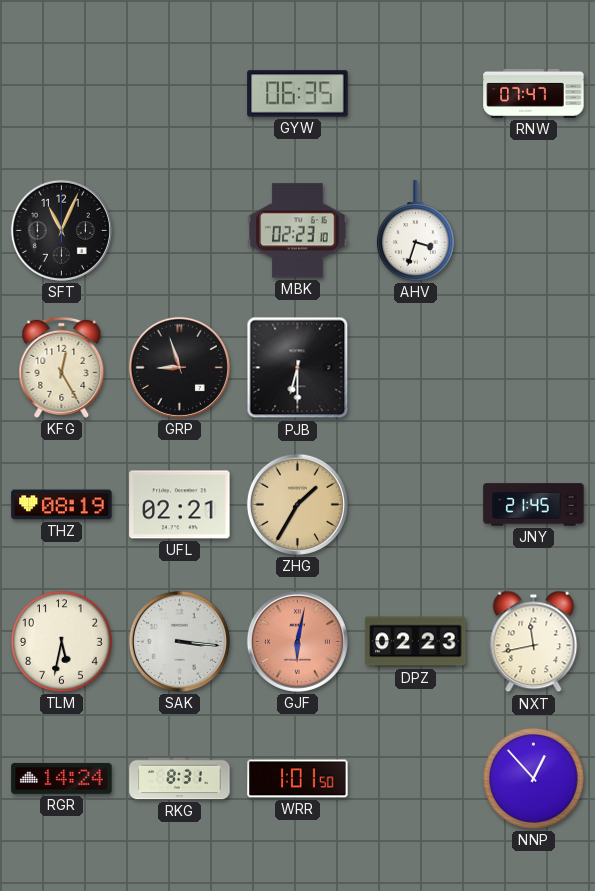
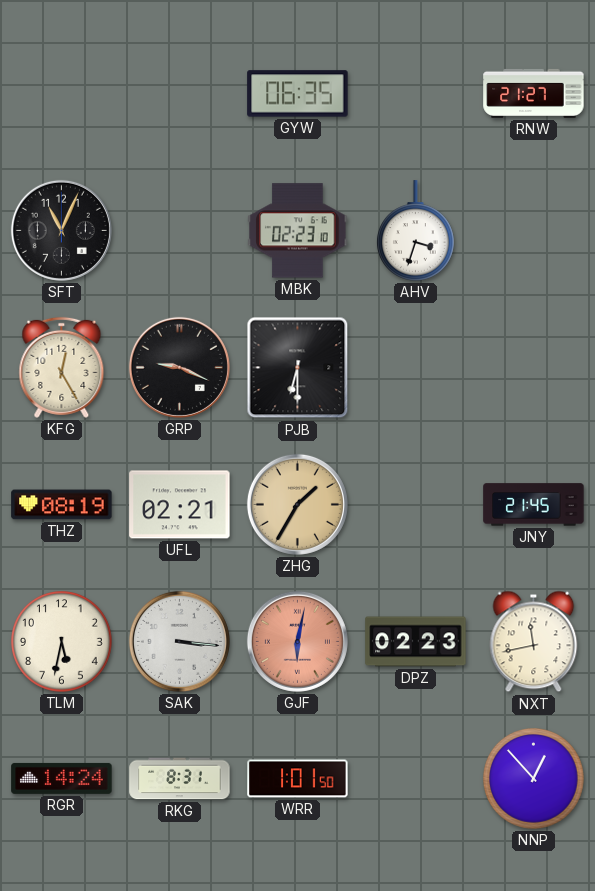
RNW: 07:47 -> 21:27
GRP: 8:57 -> 9:19
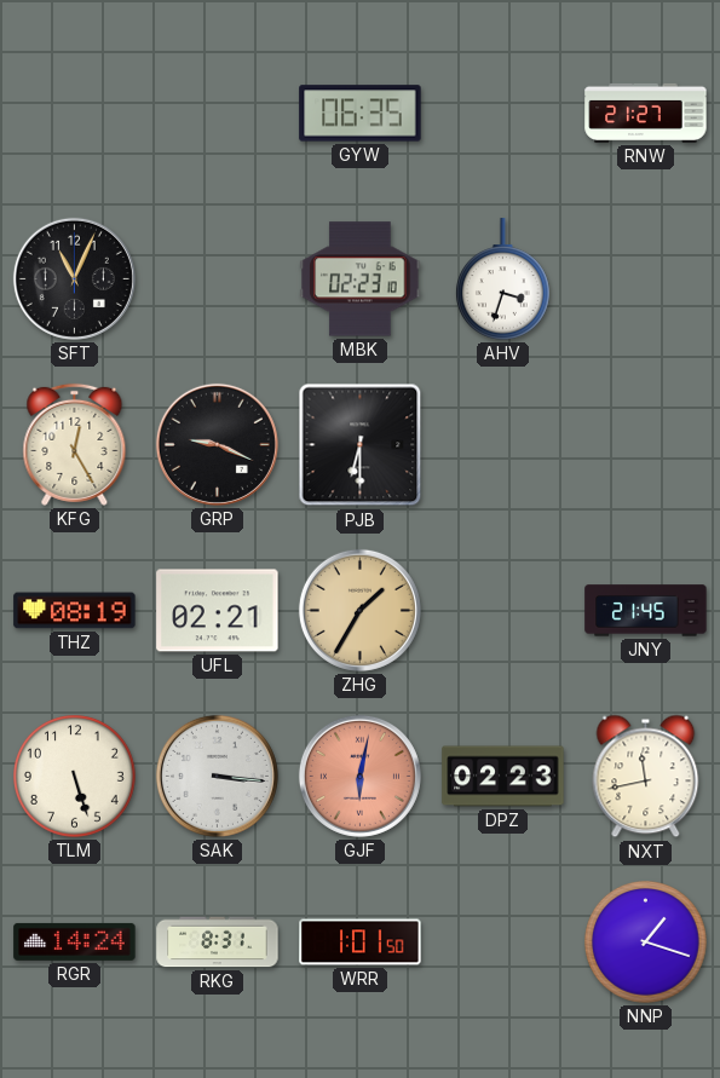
TLM: 5:32 -> 5:27
NNP: 12:53 -> 1:18
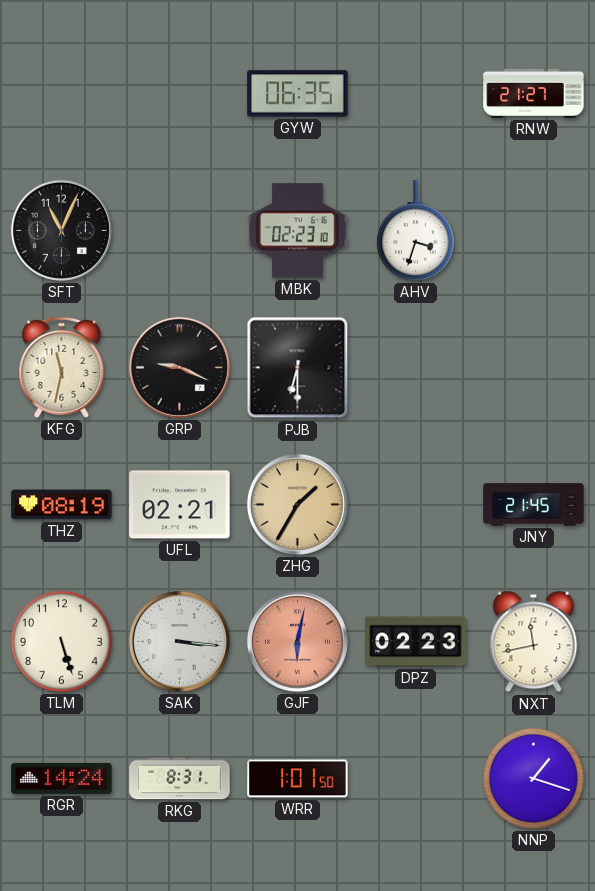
KFG: 12:25 -> 11:32
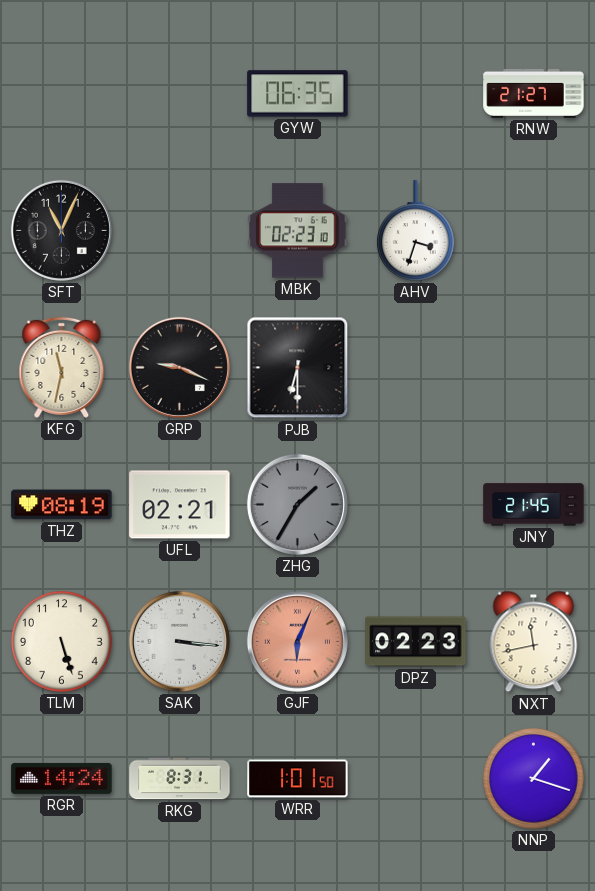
ZHG dial: champagne -> grey
GJF: 6:02 -> 6:04
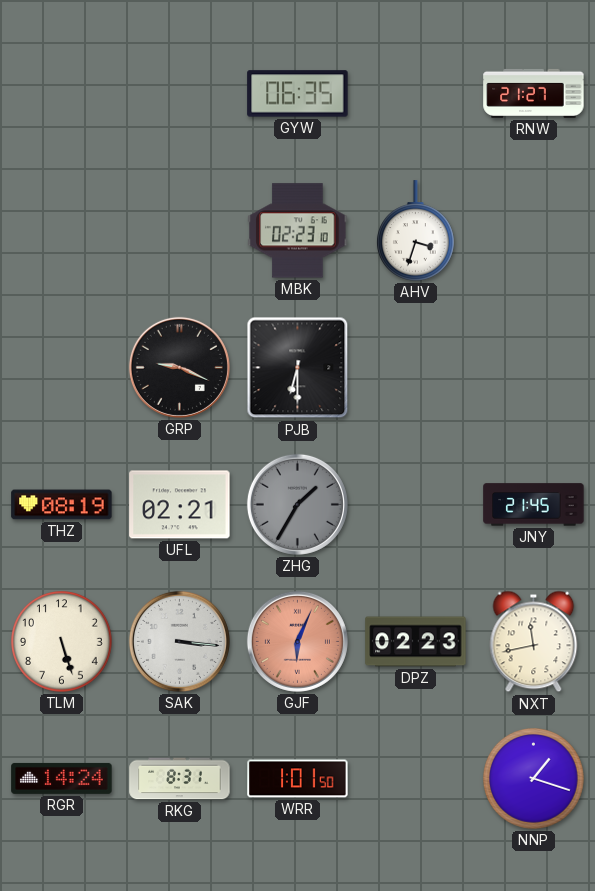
SFT: 11:04 -> none
KFG: 11:32 -> none
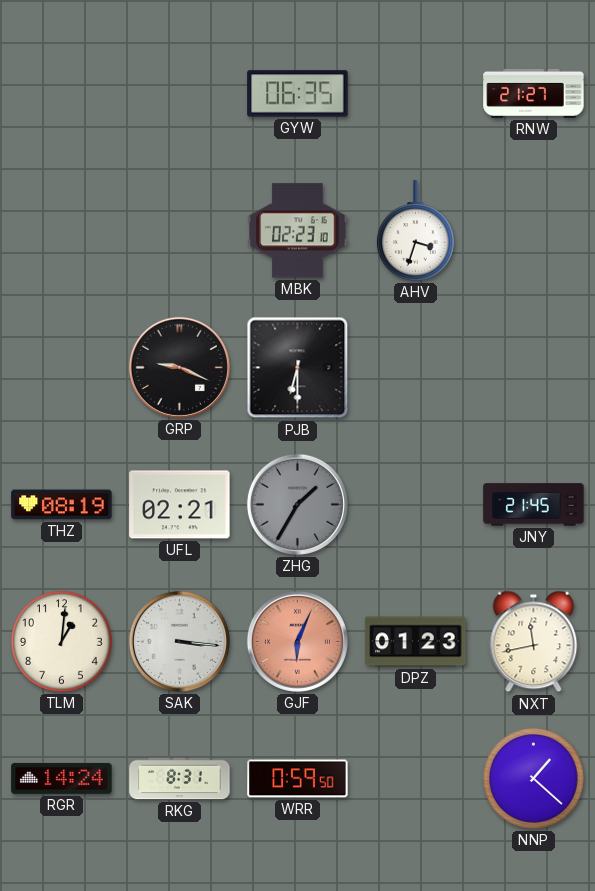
TLM: 5:27 -> 1:01
DPZ: 02:23 -> 01:23
WRR: 1:01 -> 0:59
NNP: 1:18 -> 1:22
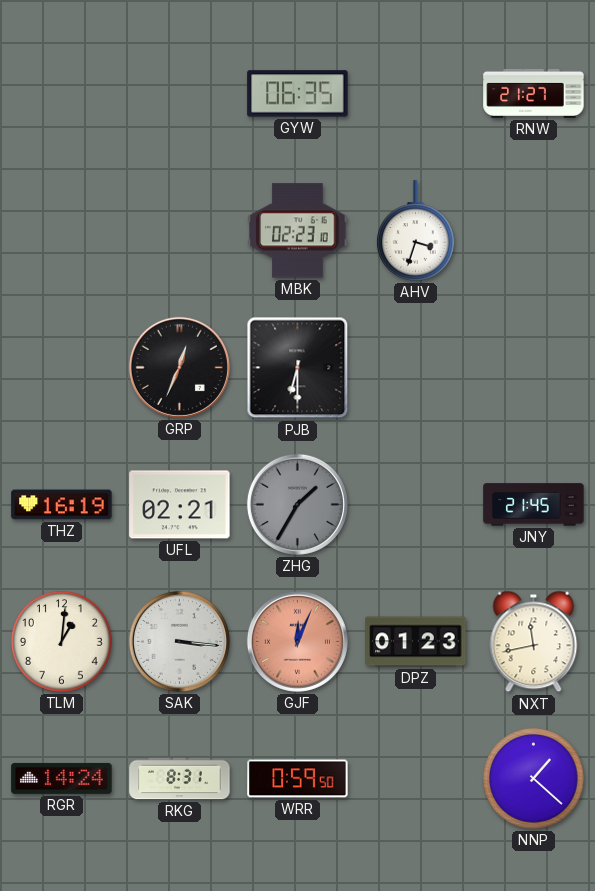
GRP: 9:19 -> 12:34
THZ: 08:19 -> 16:19
GJF: 6:04 -> 12:04
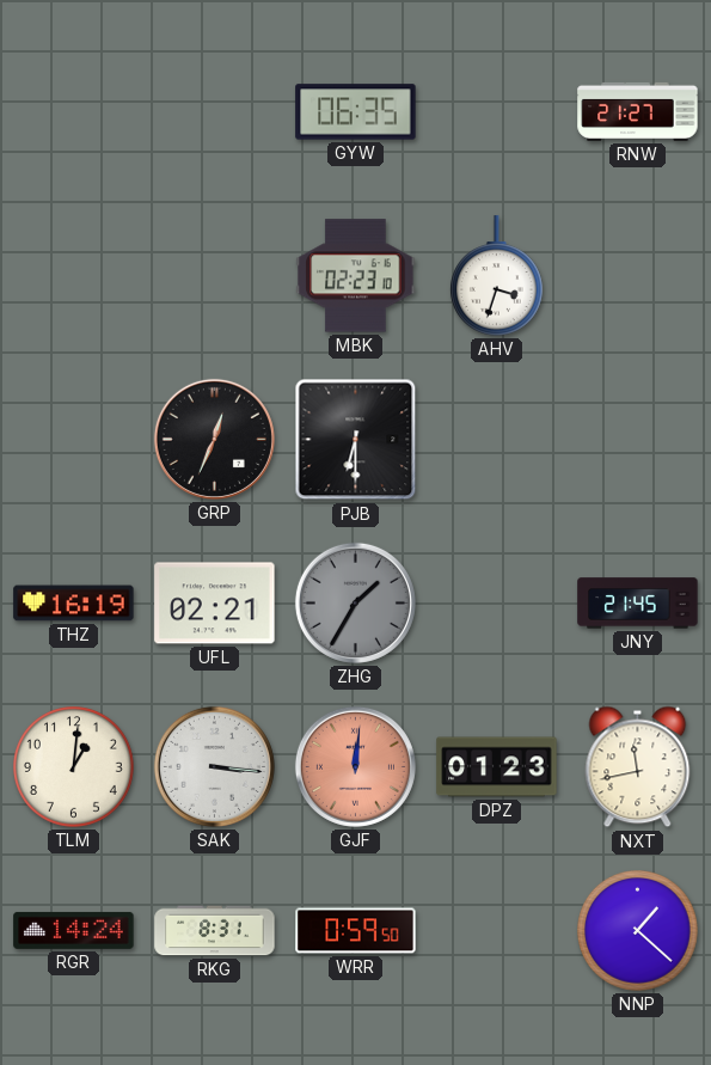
GJF: 12:04 -> 12:01
